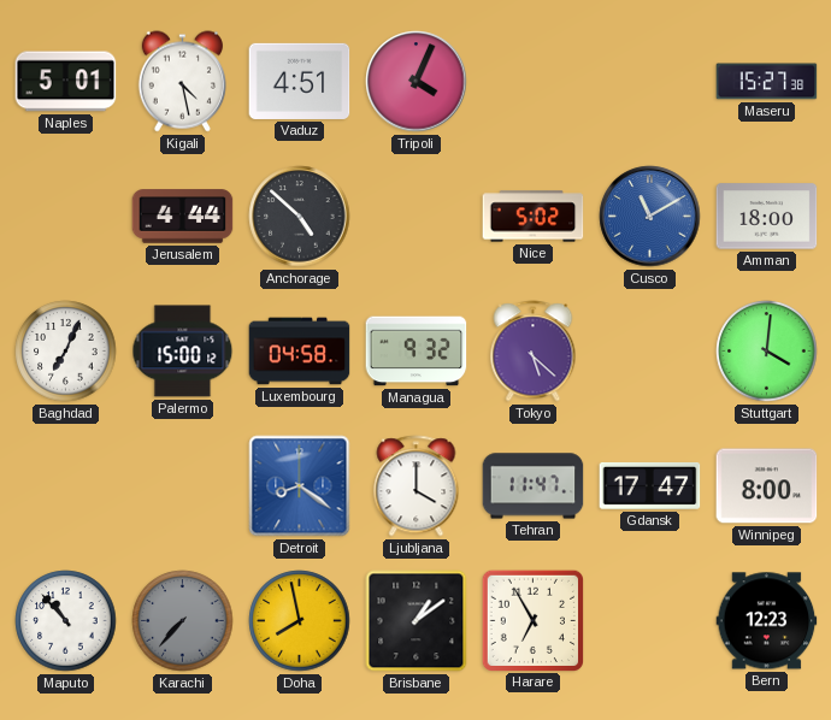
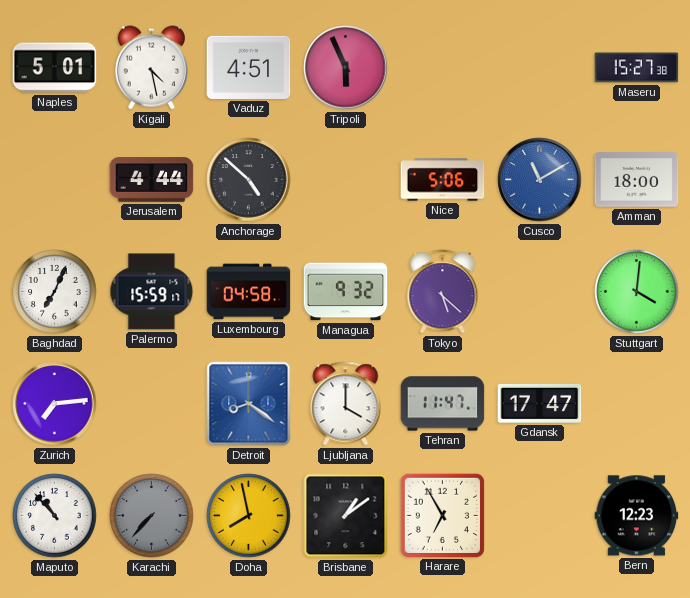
Tripoli: 4:04 -> 5:56
Nice: 5:02 -> 5:06
Palermo: 15:00 -> 15:59
Zurich: none -> 7:14
Winnipeg: 8:00 -> none
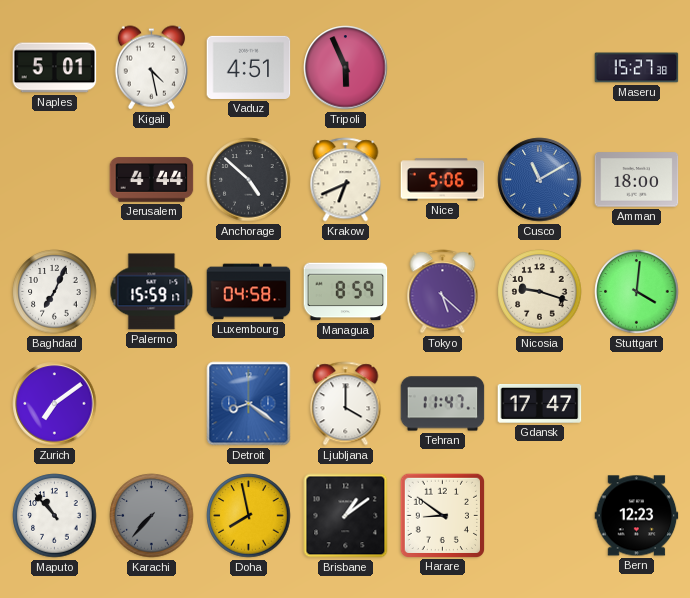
Krakow: none -> 6:41
Managua: 9:32 -> 8:59
Nicosia: none -> 9:18
Zurich: 7:14 -> 7:09
Harare: 6:55 -> 8:51
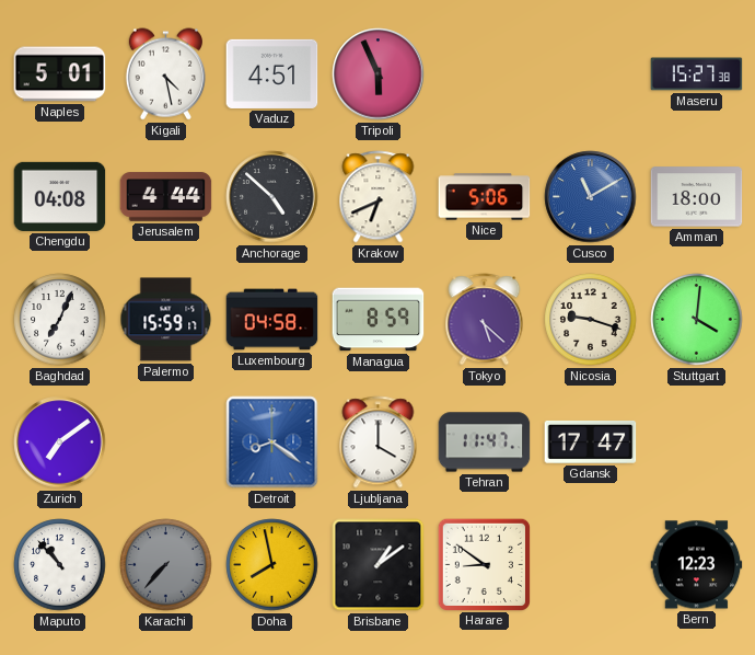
Chengdu: none -> 04:08
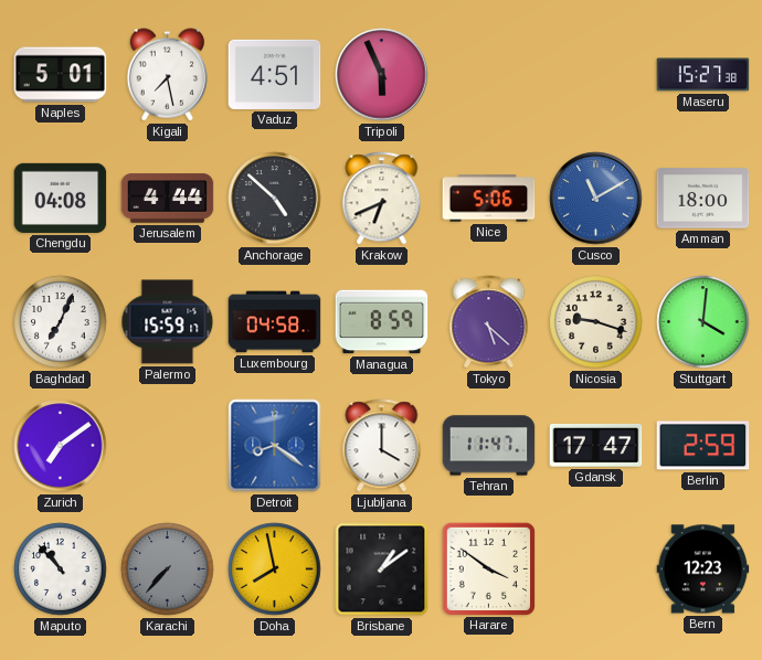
Kigali: 4:28 -> 7:28
Berlin: none -> 2:59
Harare: 8:51 -> 3:51
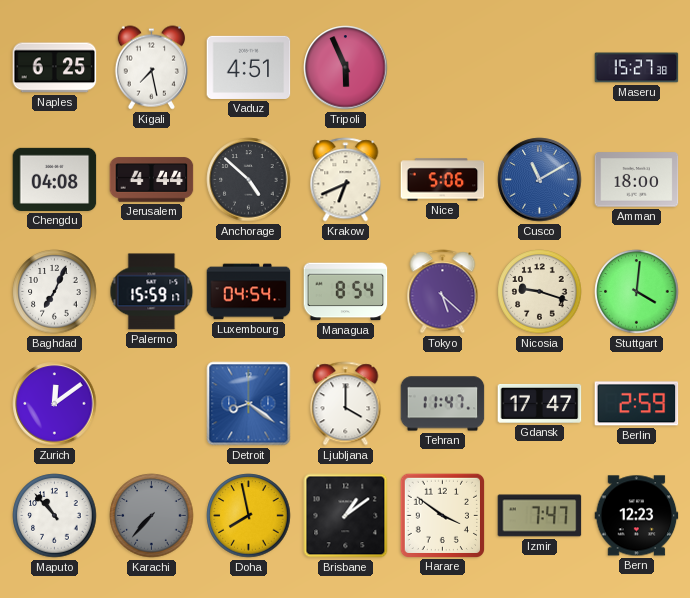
Naples: 5:01 -> 6:25
Luxembourg: 04:58 -> 04:54
Managua: 8:59 -> 8:54
Zurich: 7:09 -> 12:09
Izmir: none -> 7:47
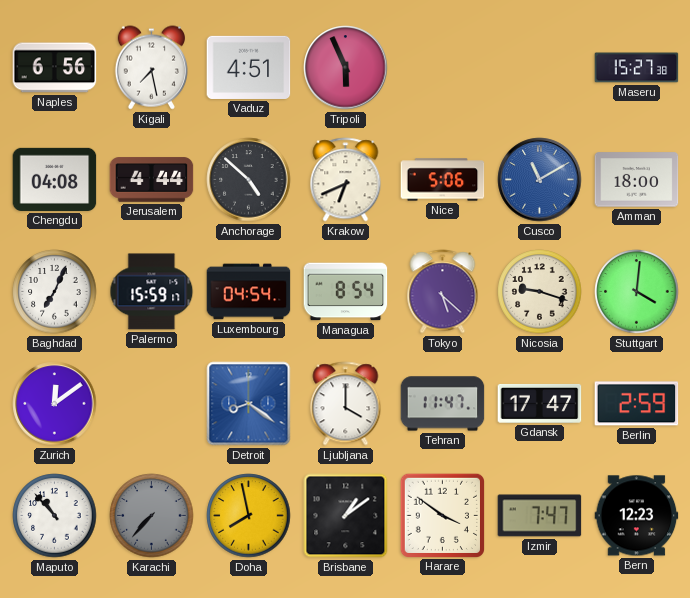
Naples: 6:25 -> 6:56
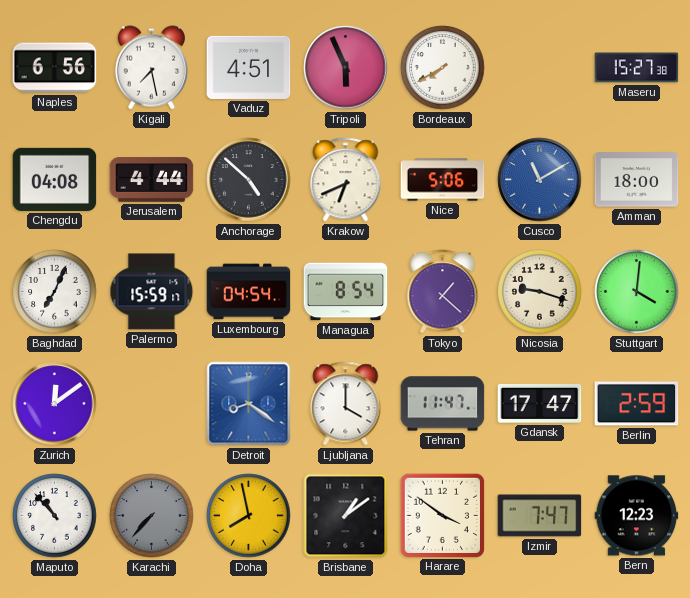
Bordeaux: none -> 7:40
Tokyo: 5:22 -> 1:22
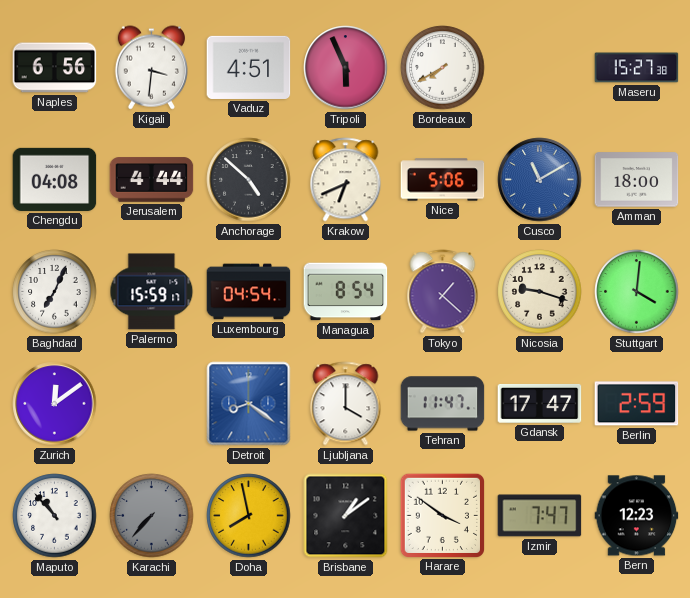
Kigali: 7:28 -> 3:31
